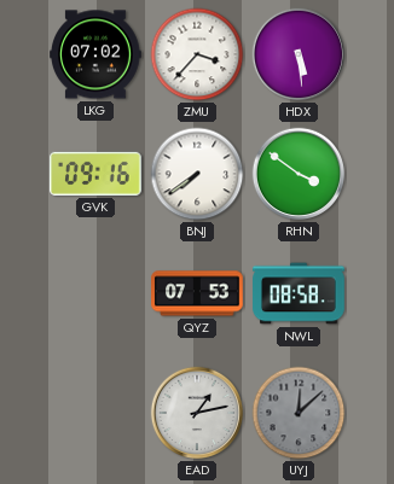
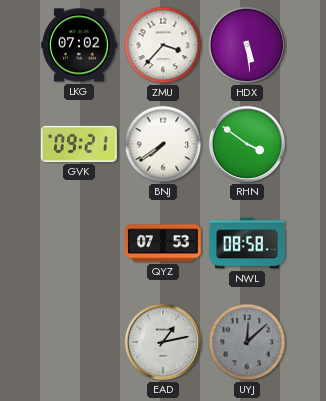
GVK: 09:16 -> 09:21
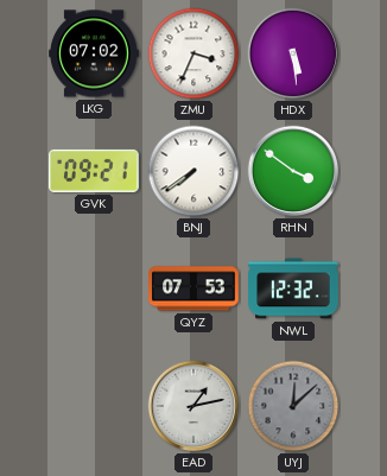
ZMU: 3:37 -> 3:34
NWL: 08:58 -> 12:32
